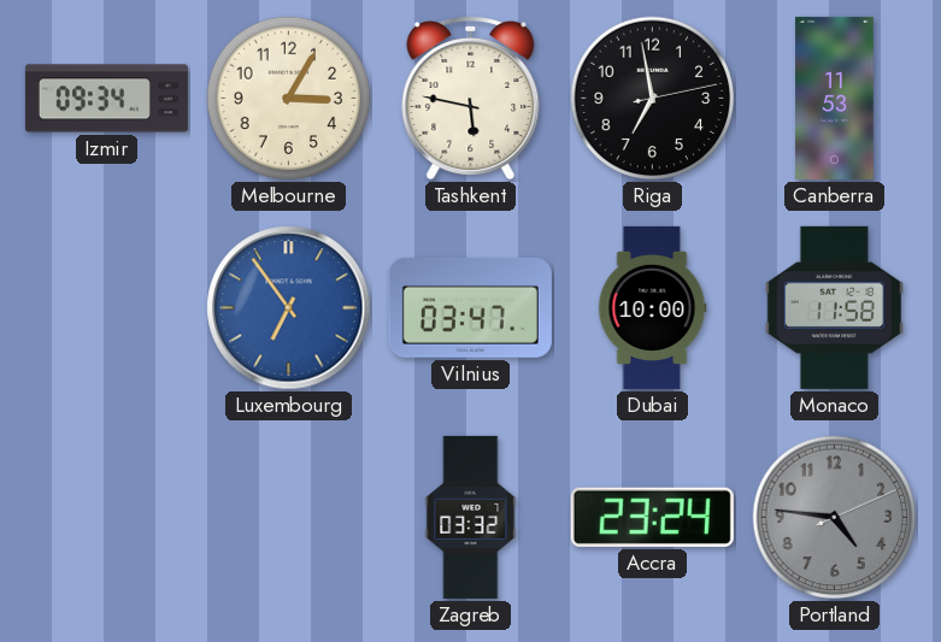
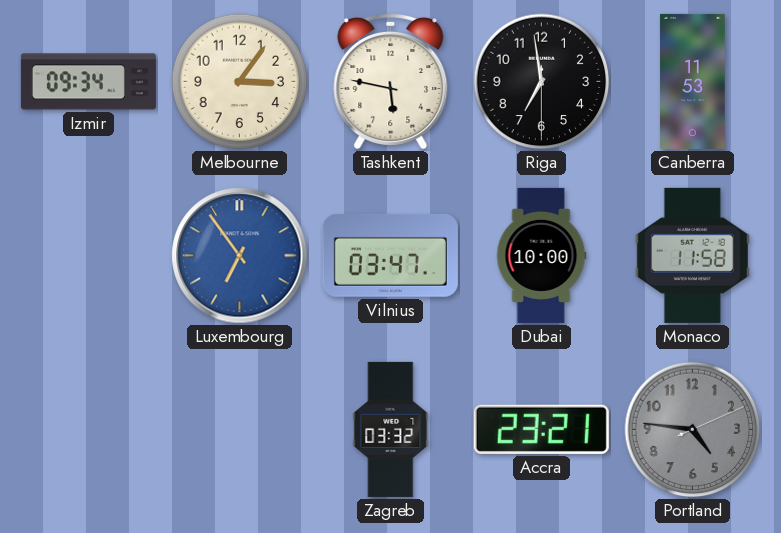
Melbourne: 3:05 -> 3:06
Riga: 6:58:13 -> 6:58:30
Accra: 23:24 -> 23:21
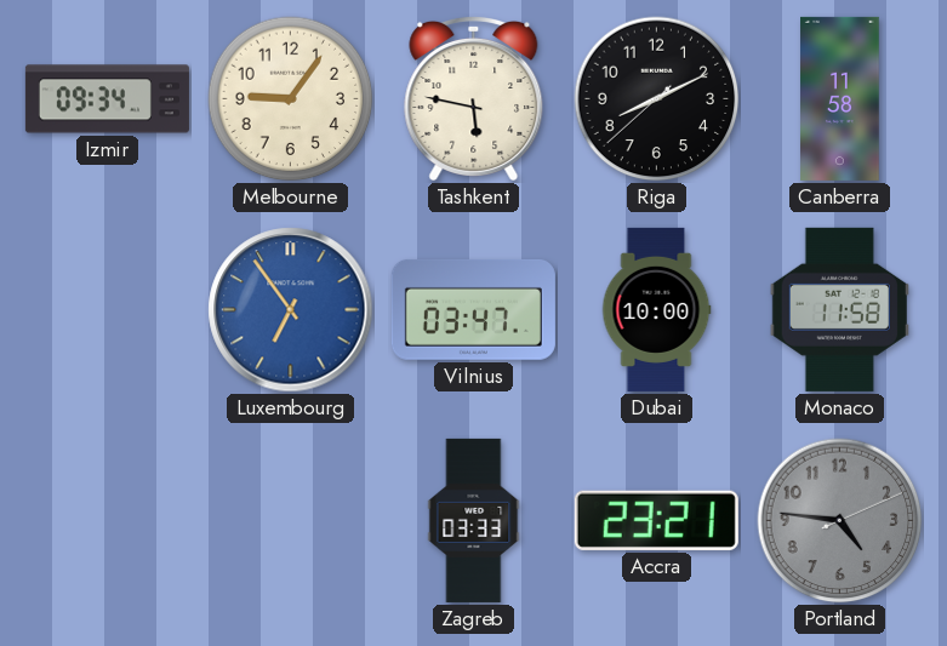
Melbourne: 3:06 -> 9:06
Riga: 6:58 -> 8:10
Canberra: 11:53 -> 11:58
Zagreb: 03:32 -> 03:33
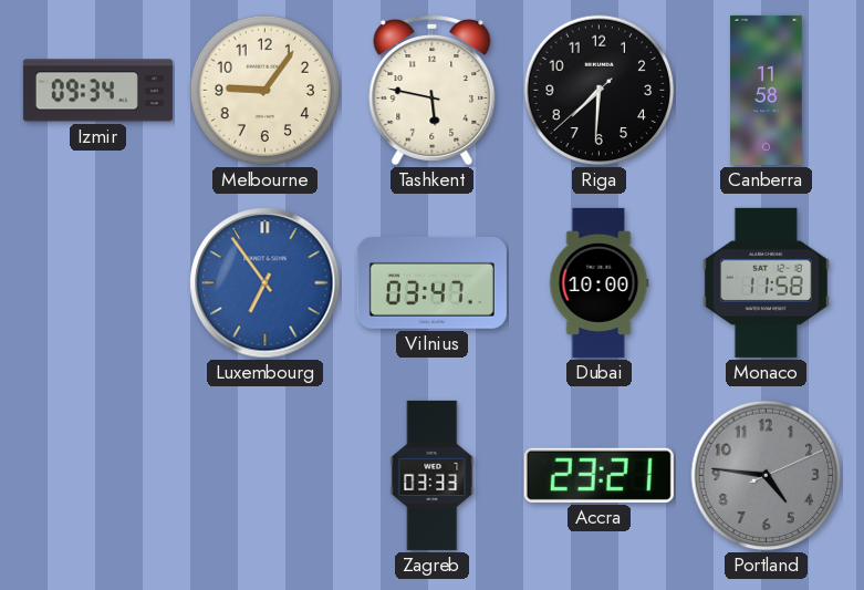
Riga: 8:10 -> 7:30
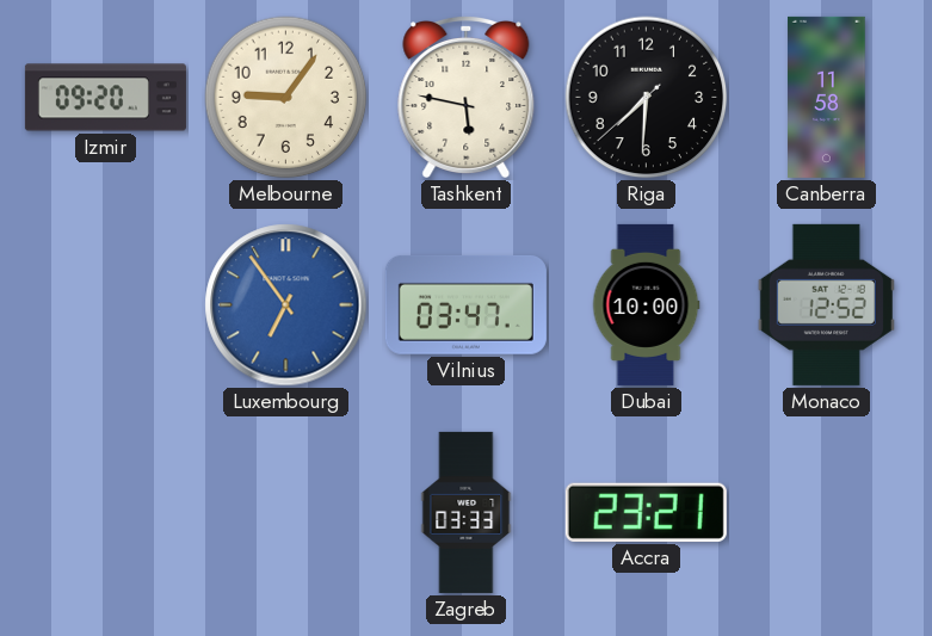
Izmir: 09:34 -> 09:20
Monaco: 11:58 -> 12:52
Portland: 4:46 -> none
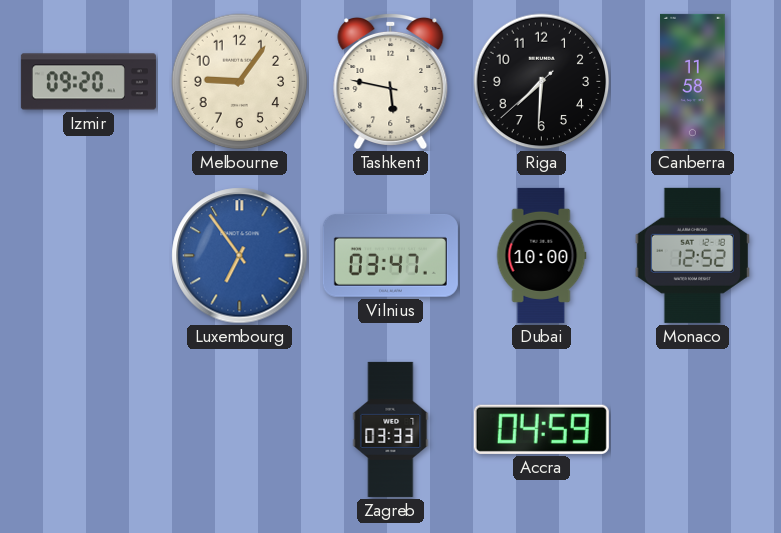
Accra: 23:21 -> 04:59
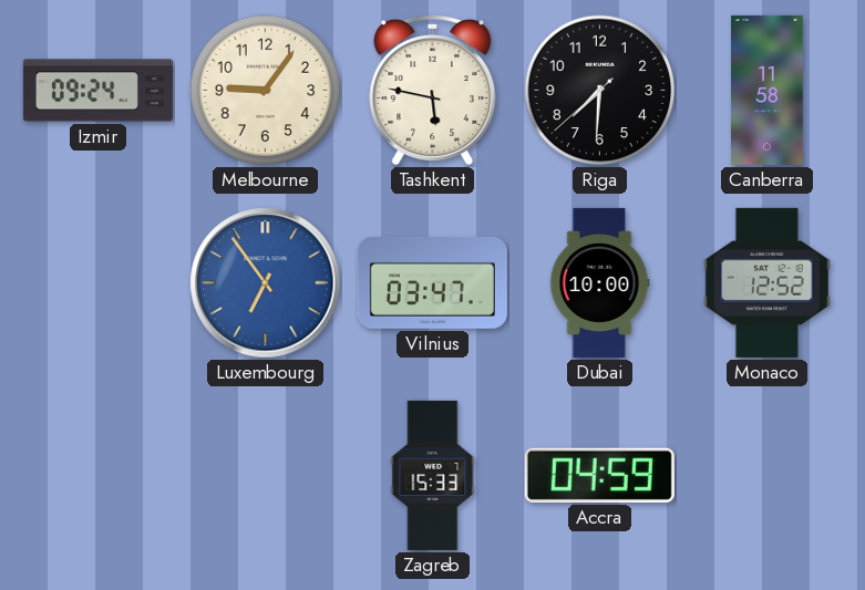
Izmir: 09:20 -> 09:24
Zagreb: 03:33 -> 15:33
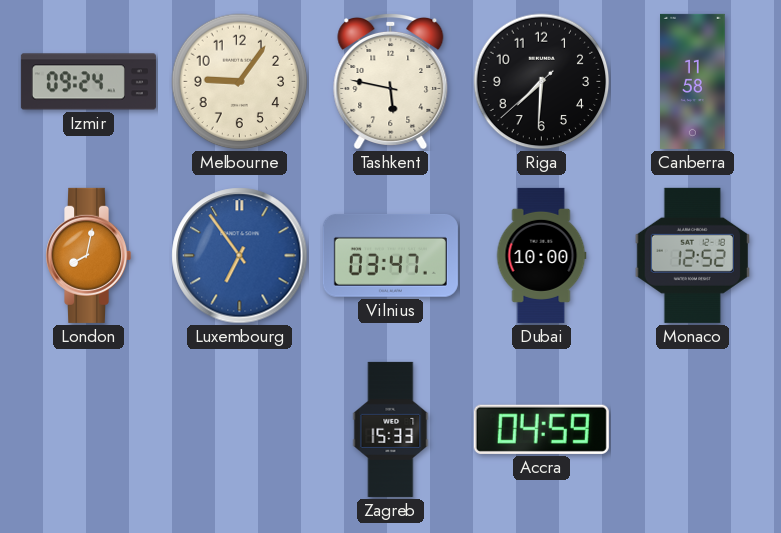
London: none -> 8:02
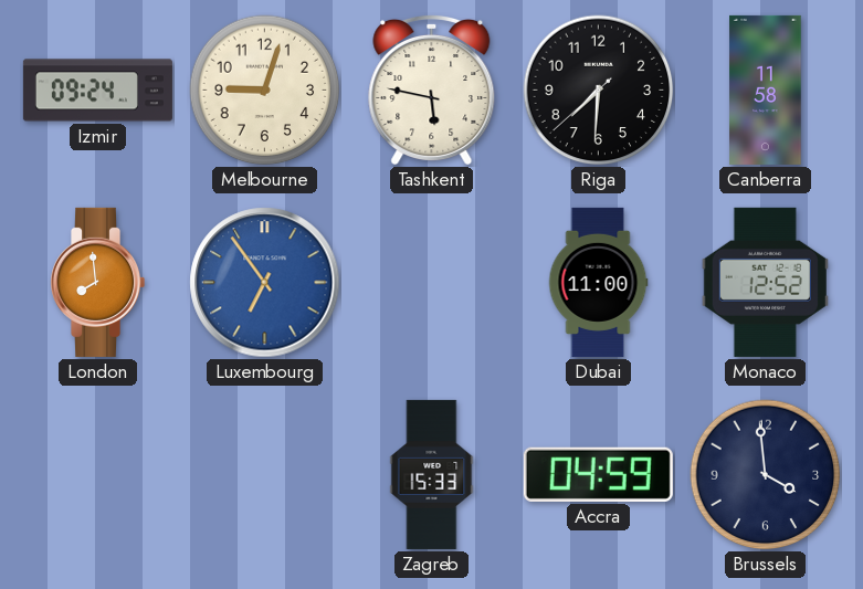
Melbourne: 9:06 -> 9:03
London: 8:02 -> 7:59
Vilnius: 03:47 -> none
Dubai: 10:00 -> 11:00
Brussels: none -> 3:59
